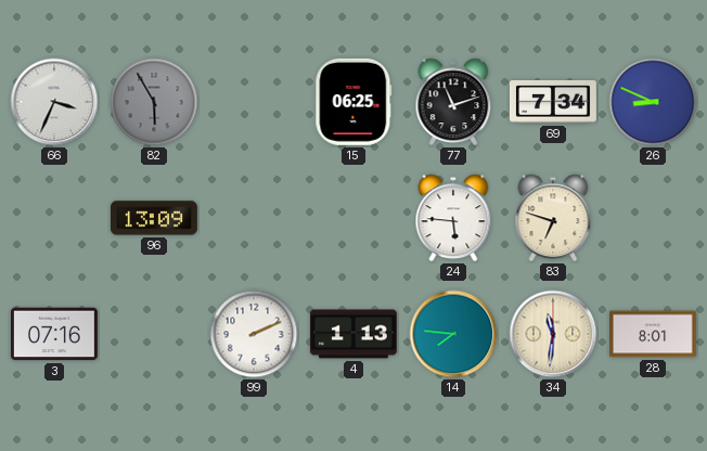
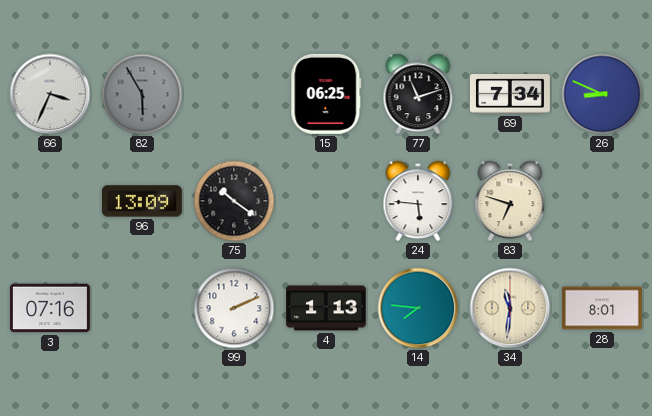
75: none -> 10:21
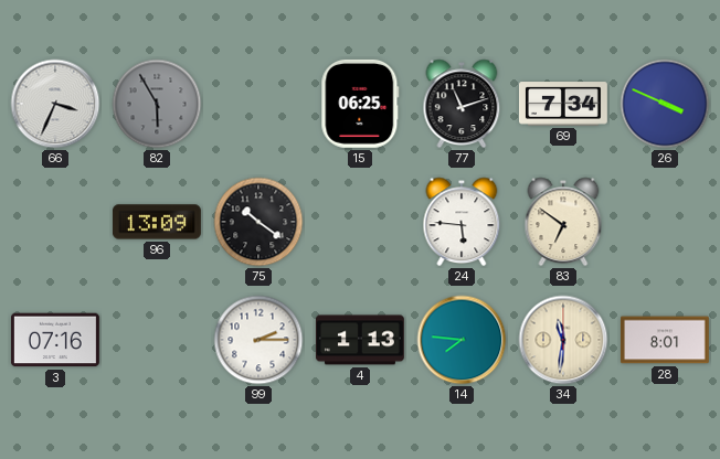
26: 8:49 -> 3:49
83: 6:48 -> 6:51
99: 2:11 -> 2:15
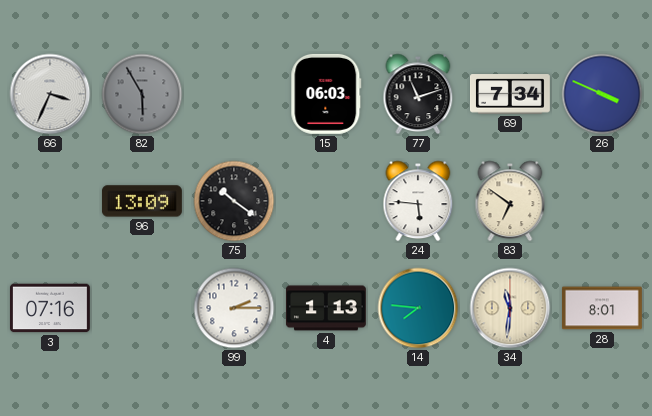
15: 06:25 -> 06:03
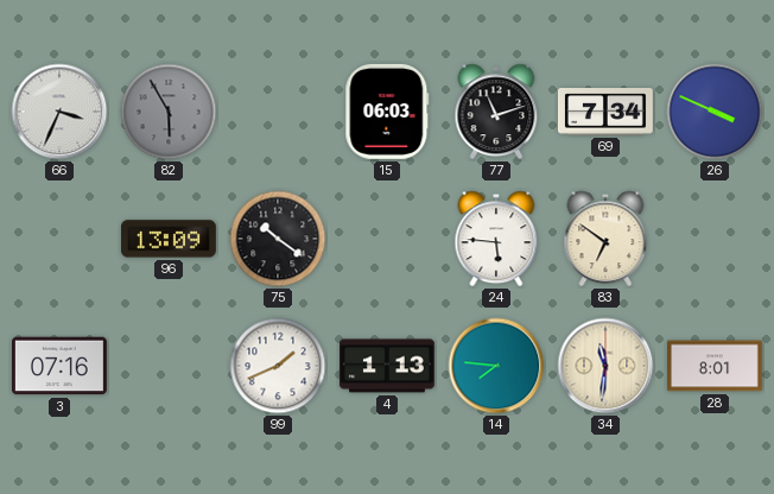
99: 2:15 -> 1:41
